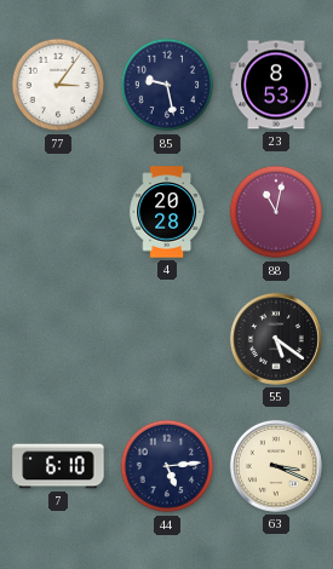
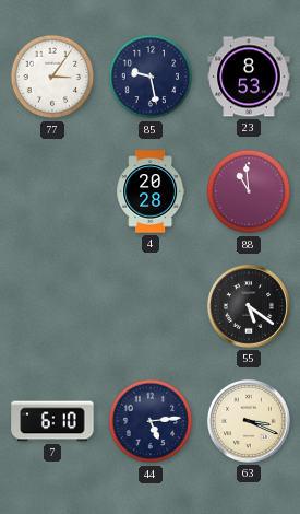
88: 11:02 -> 10:59
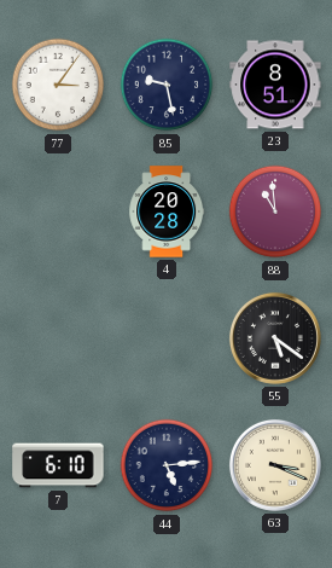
23: 8:53 -> 8:51
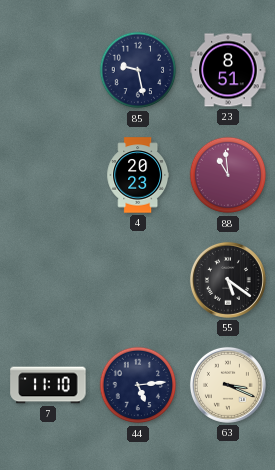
77: 3:06 -> none
4: 20:28 -> 20:23
7: 6:10 -> 11:10
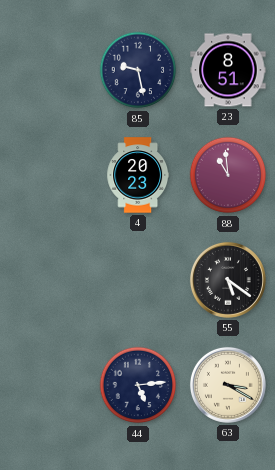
7: 11:10 -> none
63: 3:19 -> 3:20
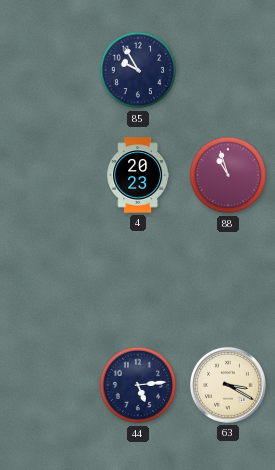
85: 9:28 -> 9:55
23: 8:51 -> none
88: 10:59 -> 10:57
55: 5:21 -> none
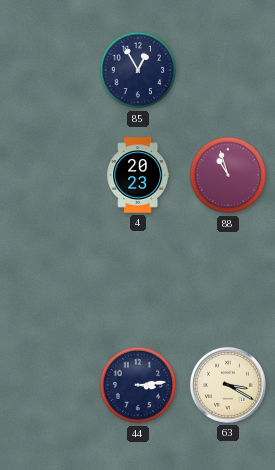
85: 9:55 -> 12:55
44: 5:14 -> 3:14
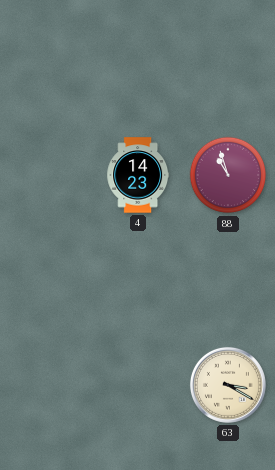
85: 12:55 -> none
4: 20:23 -> 14:23
44: 3:14 -> none
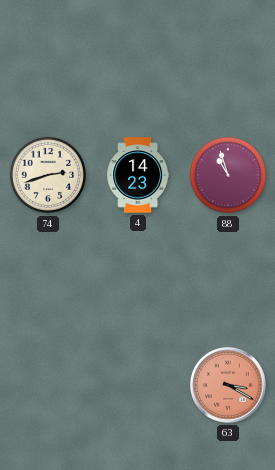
74: none -> 2:42
63 dial: cream -> salmon
